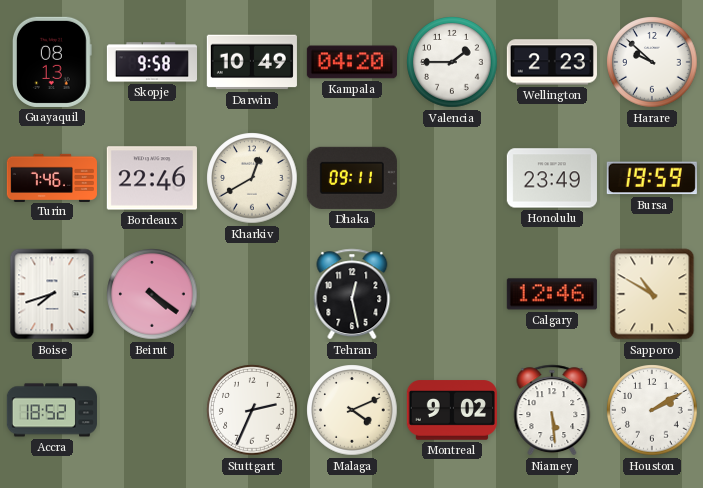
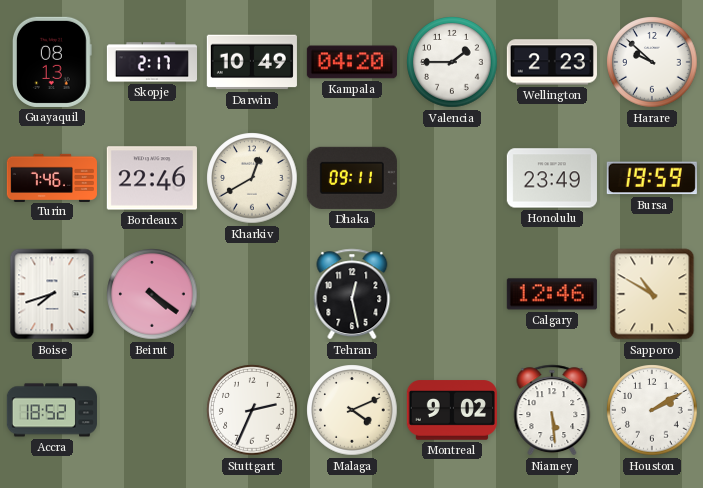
Skopje: 9:58 -> 2:17
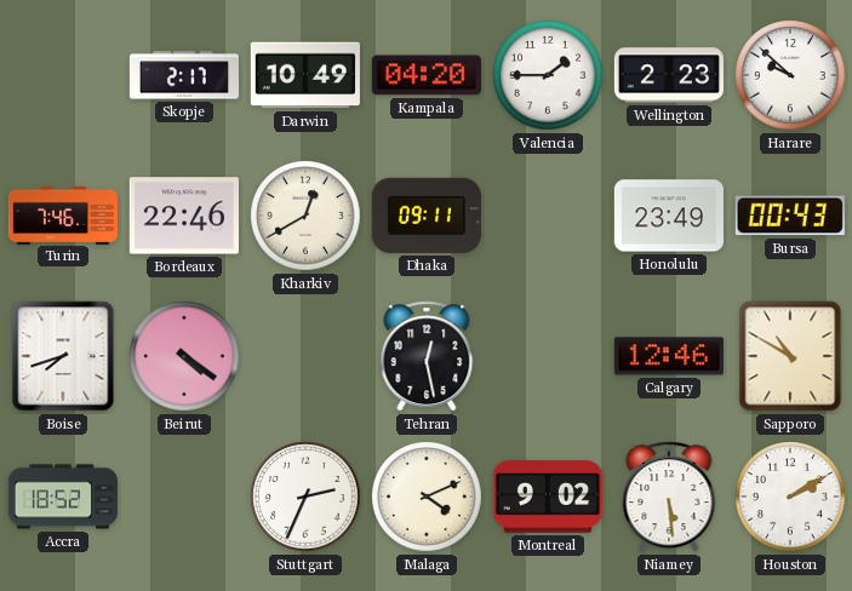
Guayaquil: 08:13 -> none
Bursa: 19:59 -> 00:43
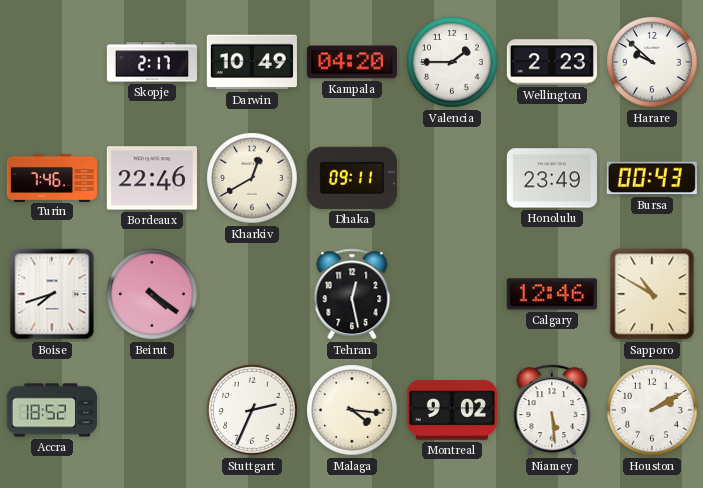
Malaga: 4:11 -> 4:16
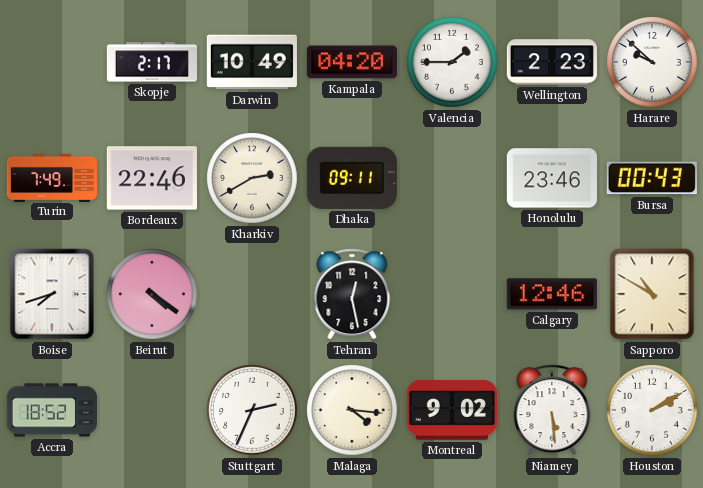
Turin: 7:46 -> 7:49
Kharkiv: 12:40 -> 2:40
Honolulu: 23:49 -> 23:46
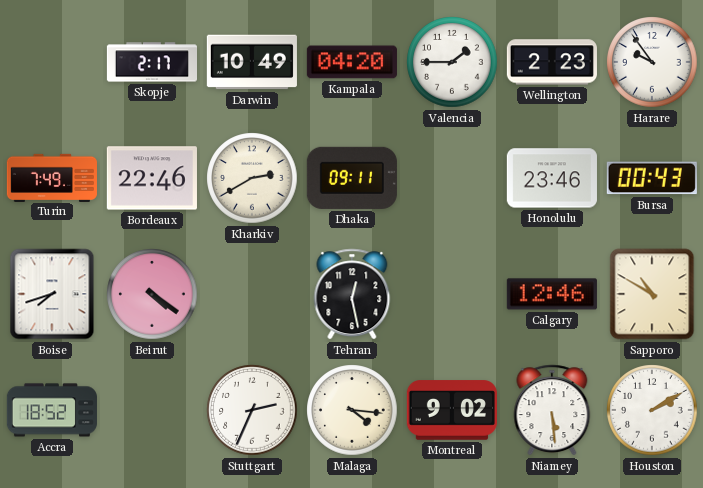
Harare: 9:52 -> 9:54
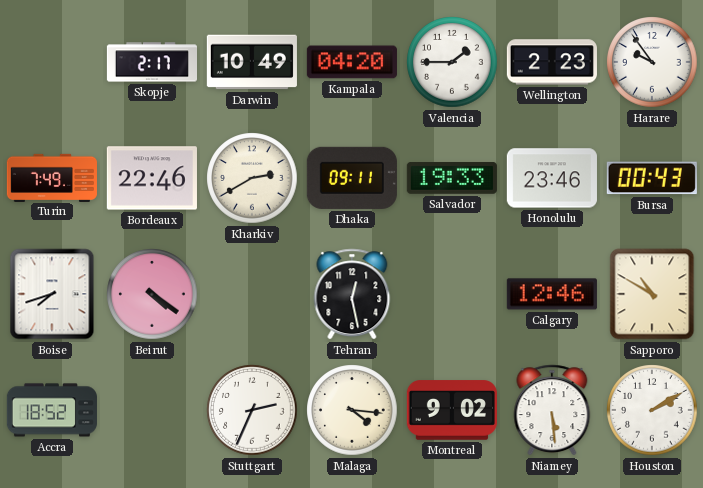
Salvador: none -> 19:33
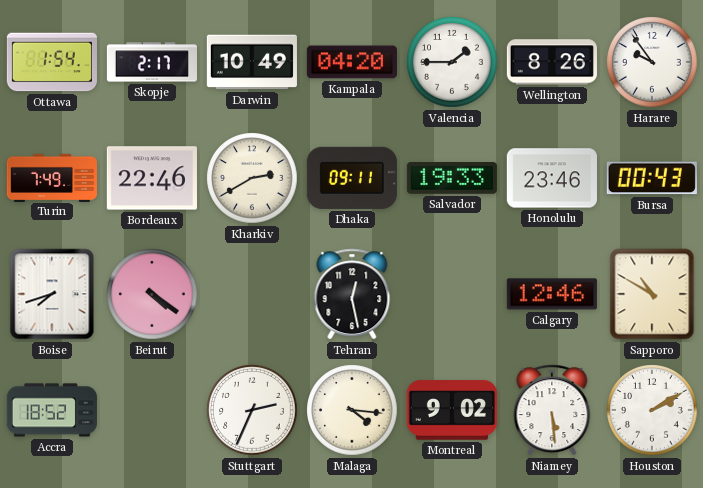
Ottawa: none -> 1:54
Wellington: 2:23 -> 8:26
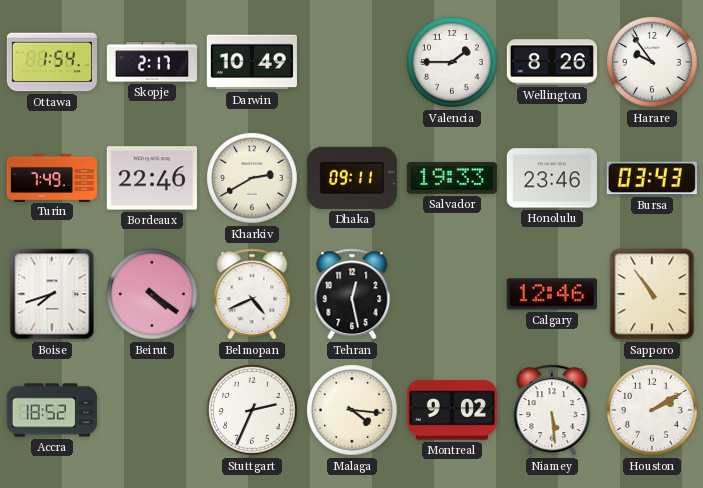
Kampala: 04:20 -> none
Bursa: 00:43 -> 03:43
Belmopan: none -> 4:41
Sapporo: 10:50 -> 10:54
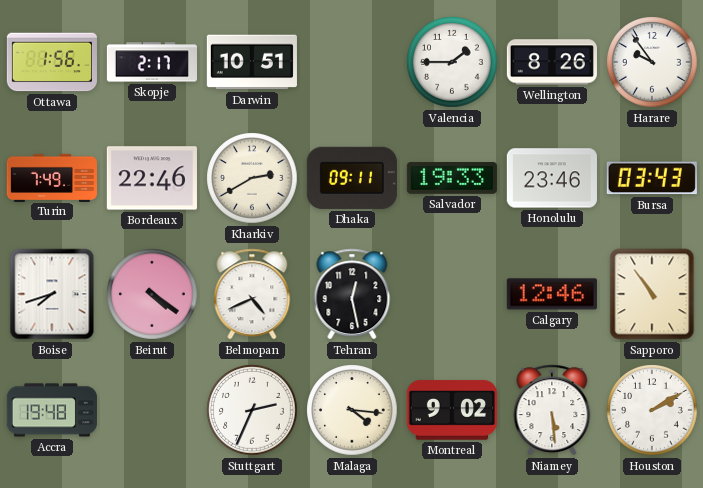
Ottawa: 1:54 -> 1:56
Darwin: 10:49 -> 10:51
Accra: 18:52 -> 19:48
